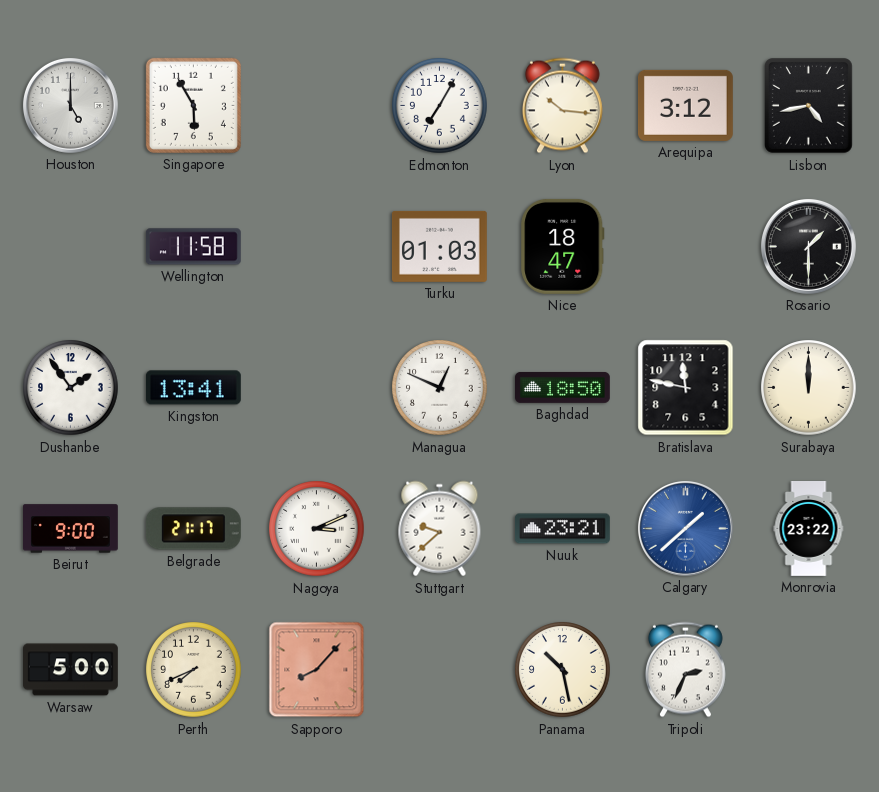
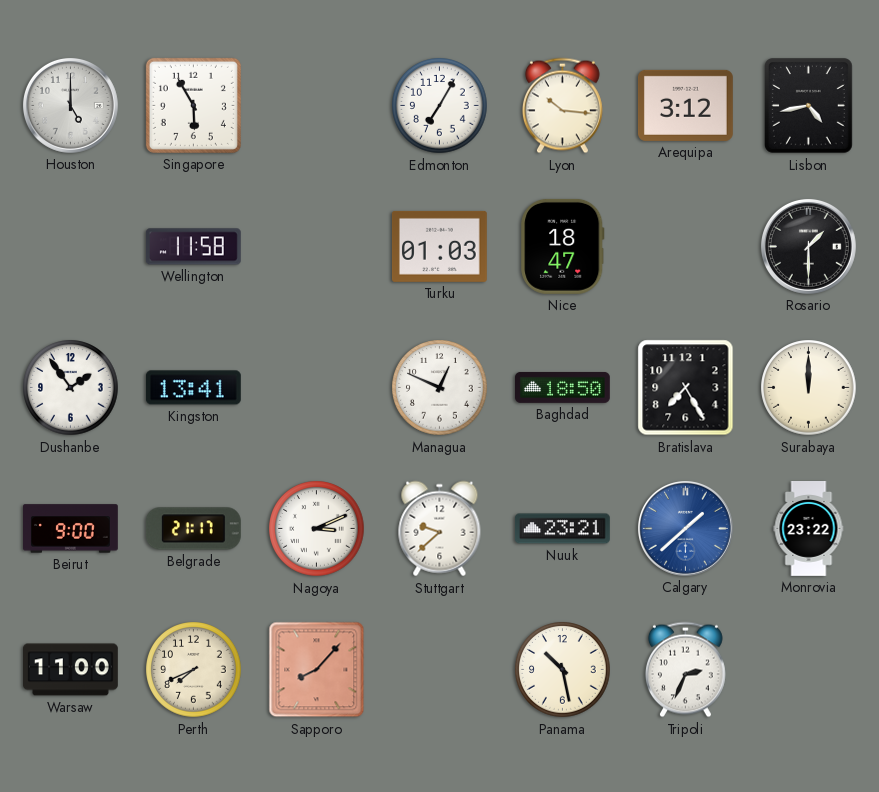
Bratislava: 11:47 -> 7:25
Warsaw: 5:00 -> 11:00
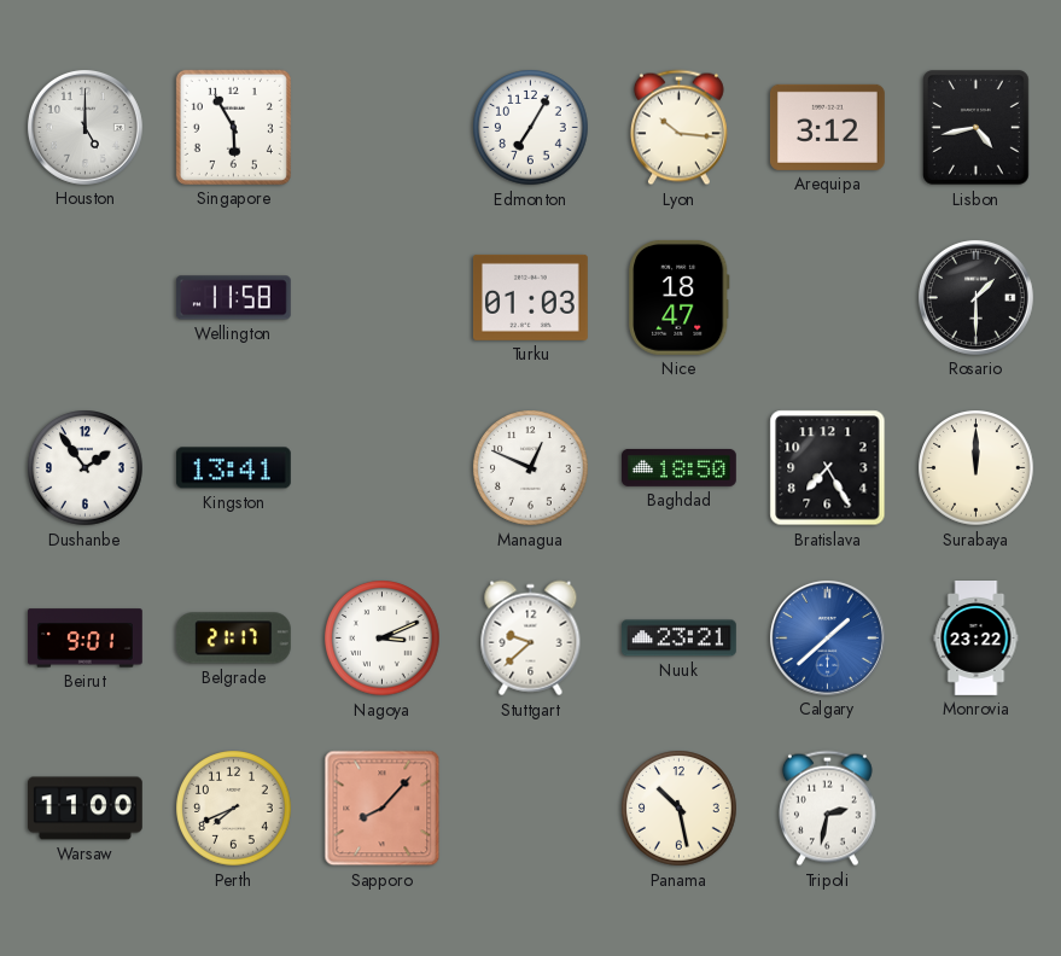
Beirut: 9:00 -> 9:01
Tripoli: 2:34 -> 2:32
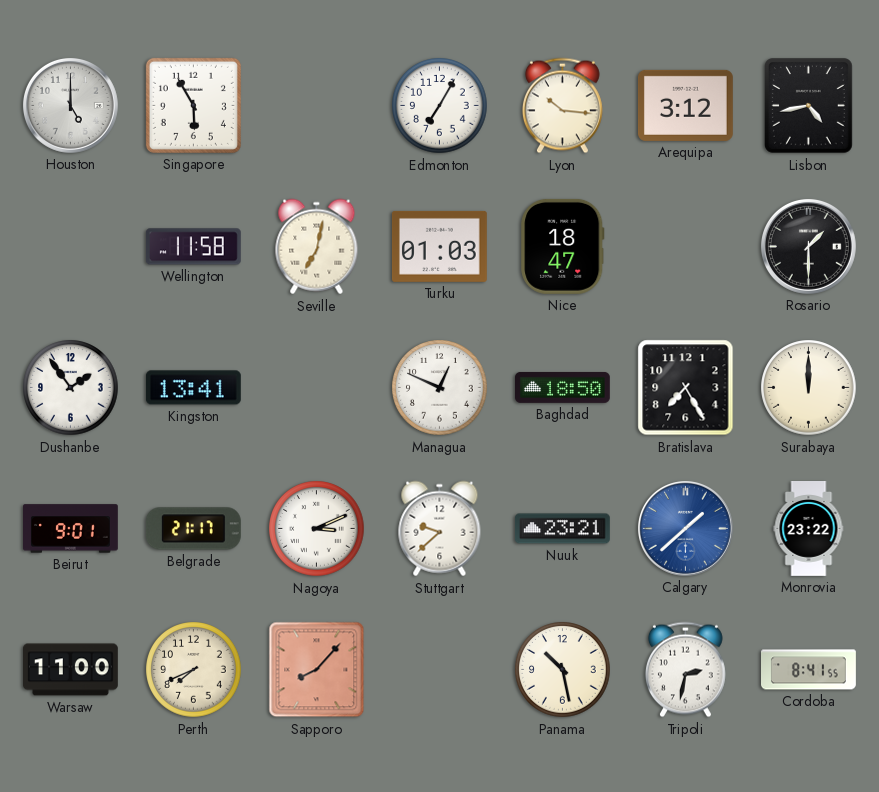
Seville: none -> 7:02
Cordoba: none -> 8:41
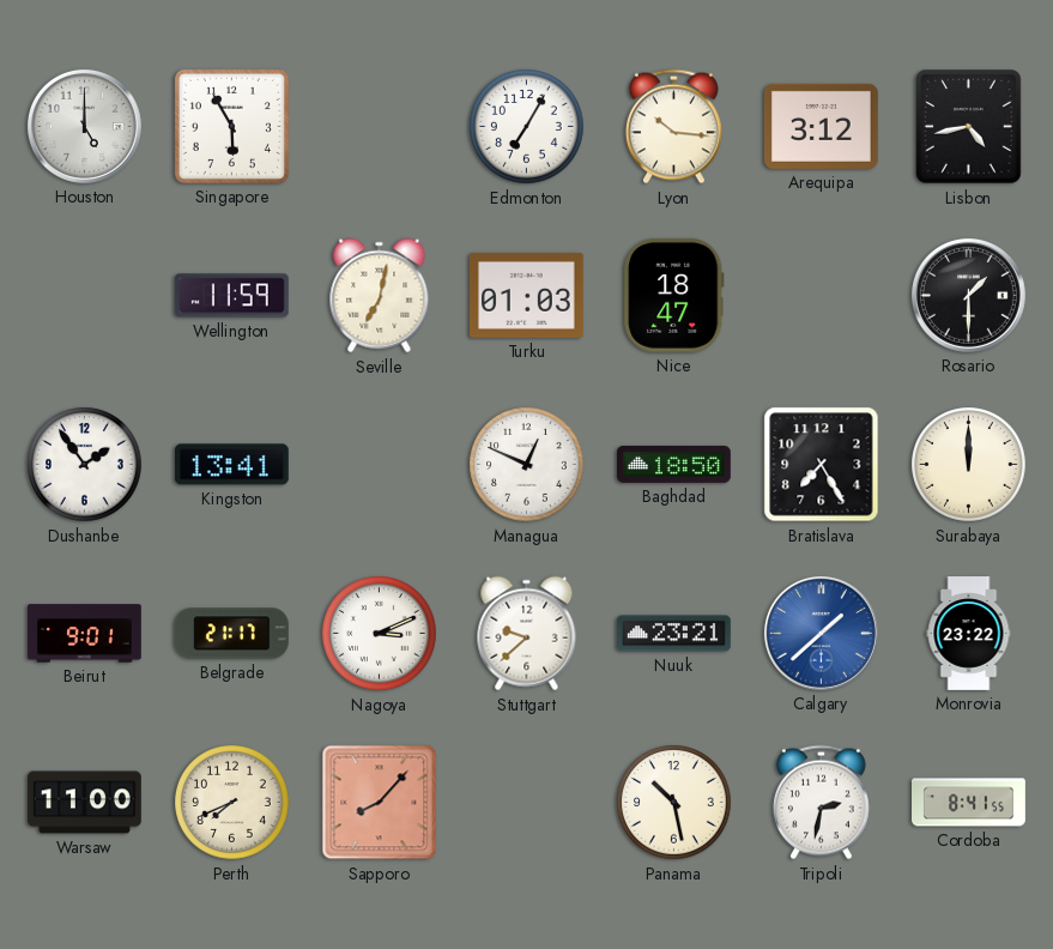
Wellington: 11:58 -> 11:59
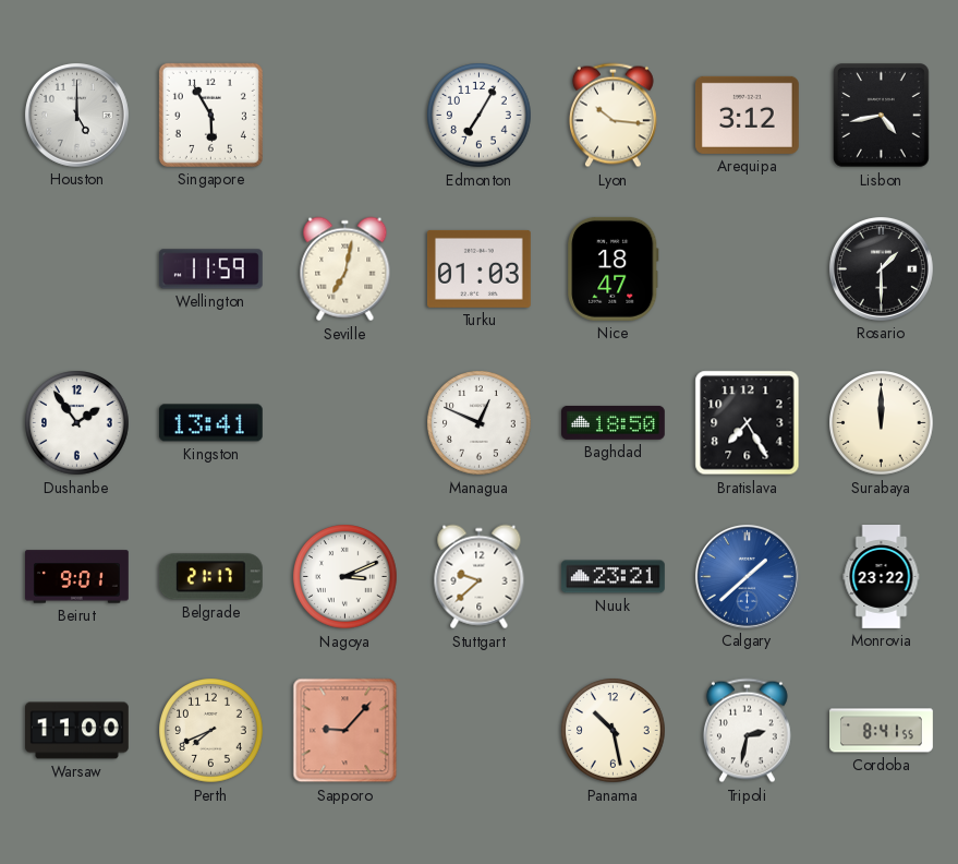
Sapporo: 8:07 -> 9:07
